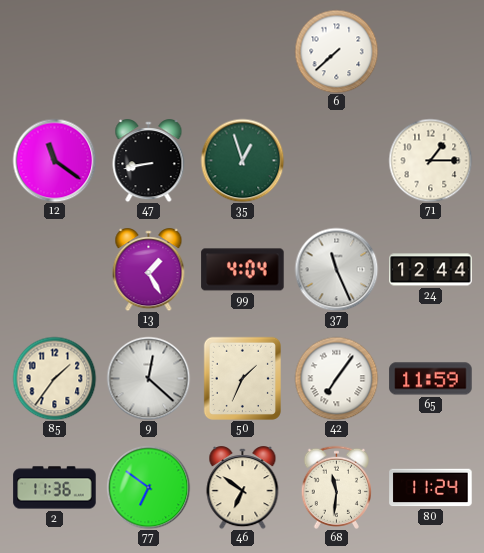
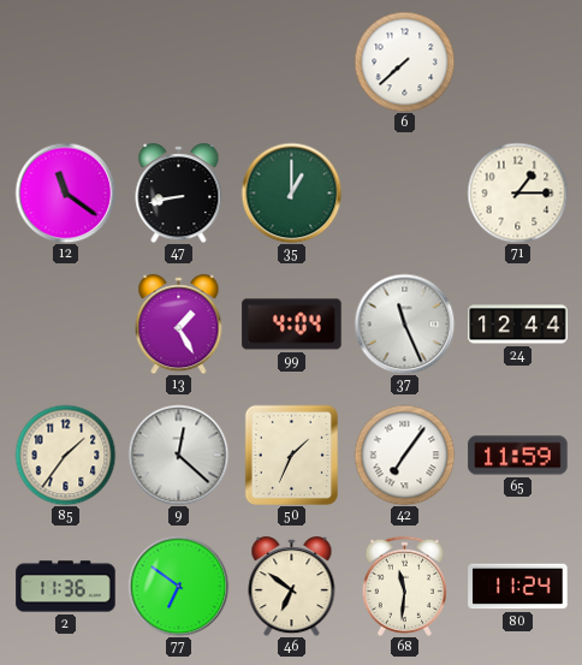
35: 12:57 -> 1:00
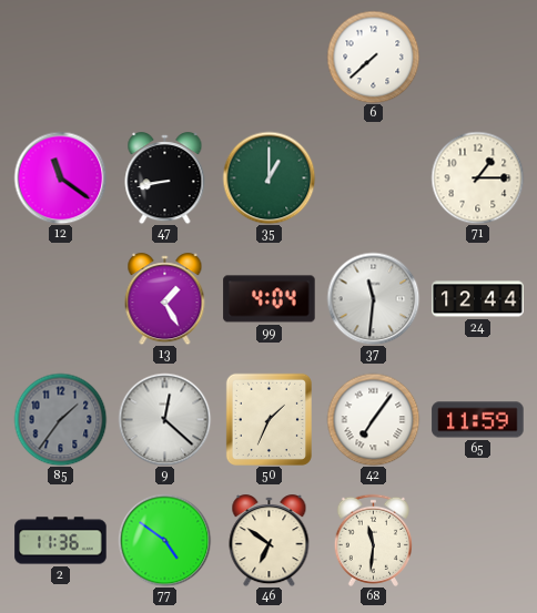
37: 11:26 -> 11:31
85 dial: cream -> grey
77: 6:51 -> 4:51
80: 11:24 -> none
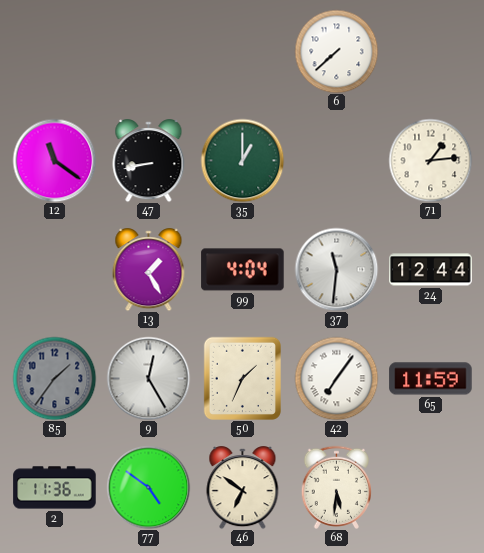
71: 1:15 -> 1:14
9: 12:22 -> 12:25
68: 11:31 -> 5:31
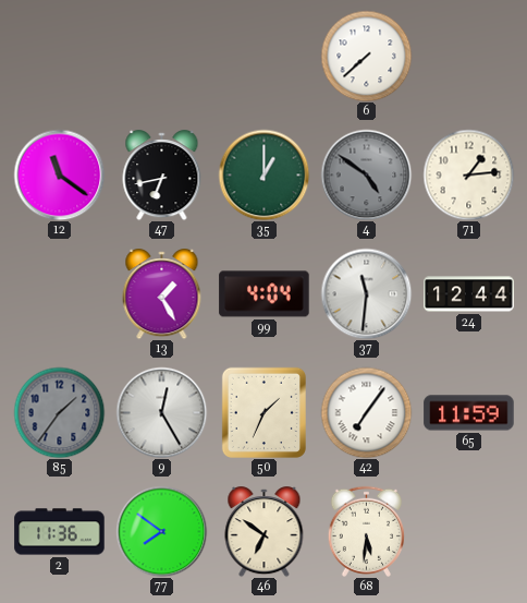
47: 8:43 -> 6:43
4: none -> 4:51
77: 4:51 -> 7:51
